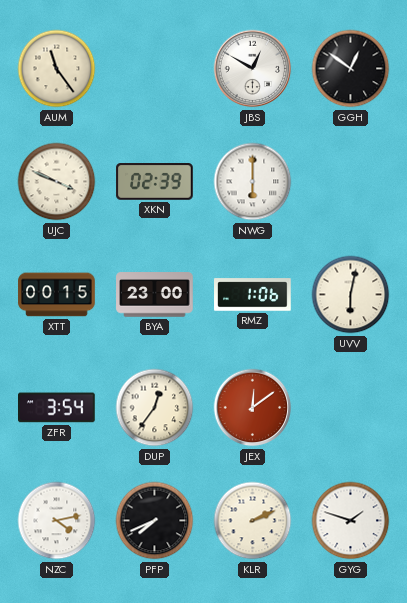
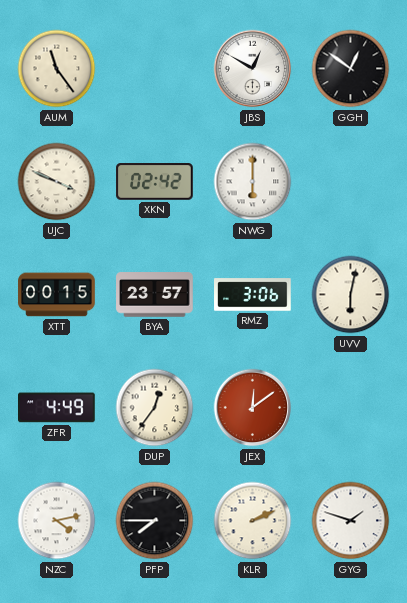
XKN: 02:39 -> 02:42
BYA: 23:00 -> 23:57
RMZ: 1:06 -> 3:06
ZFR: 3:54 -> 4:49
PFP: 7:41 -> 7:45
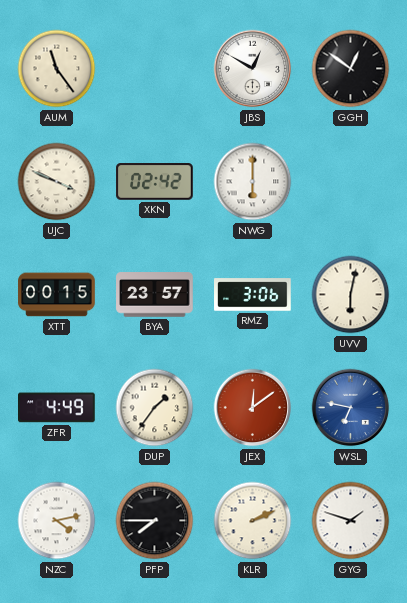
DUP: 12:36 -> 1:36
WSL: none -> 6:47
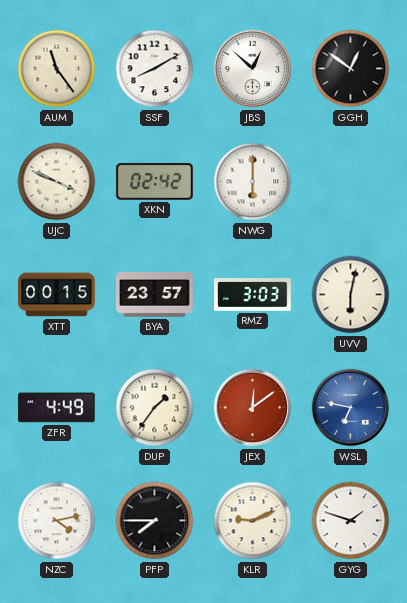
SSF: none -> 8:10
JBS: 12:50 -> 12:52
RMZ: 3:06 -> 3:03
KLR: 2:11 -> 9:11
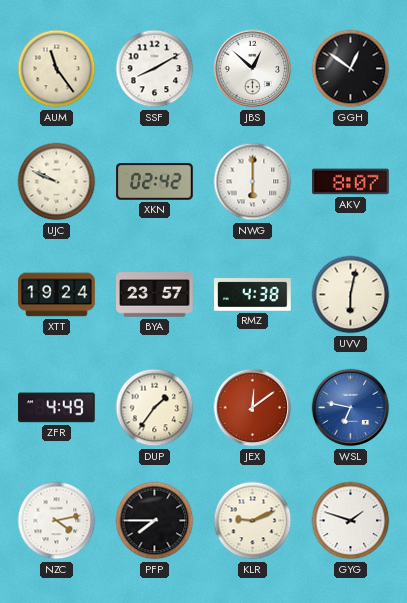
UJC: 3:49 -> 9:49
AKV: none -> 8:07
XTT: 00:15 -> 19:24
RMZ: 3:03 -> 4:38
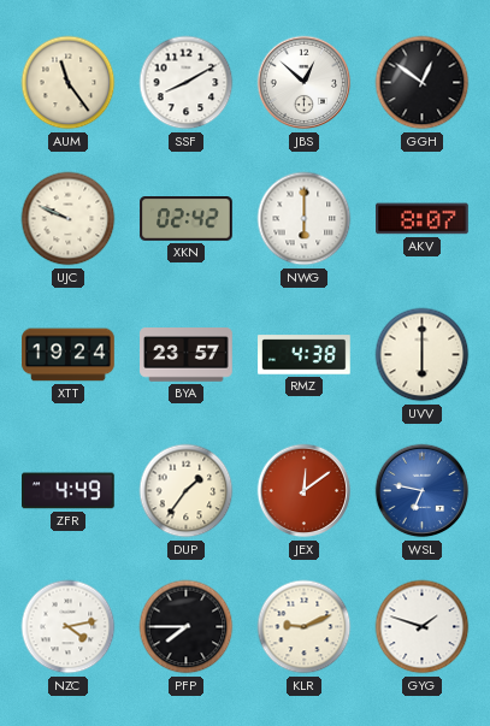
UVV: 6:02 -> 6:00
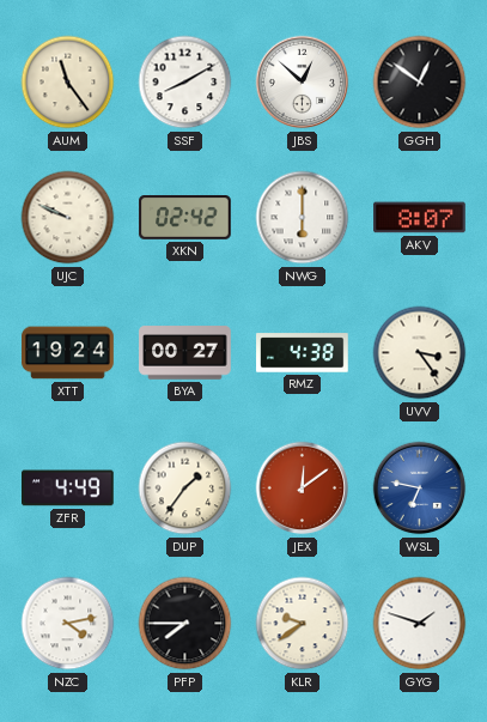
BYA: 23:57 -> 00:27
UVV: 6:00 -> 3:24
KLR: 9:11 -> 9:39
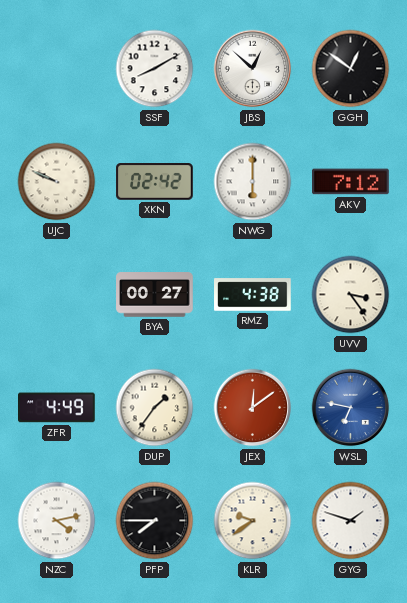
AUM: 11:24 -> none
AKV: 8:07 -> 7:12
XTT: 19:24 -> none
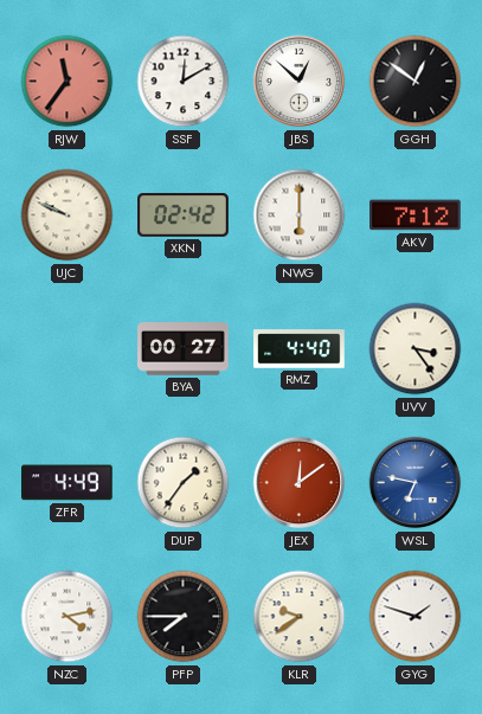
RJW: none -> 11:36
SSF: 8:10 -> 12:10
RMZ: 4:38 -> 4:40
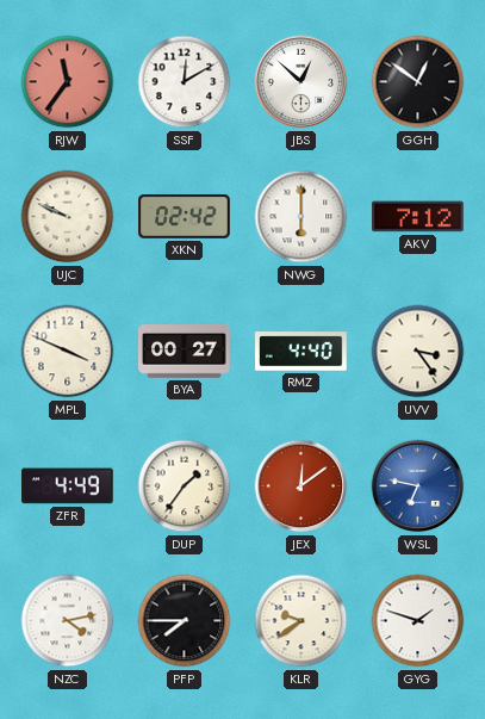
MPL: none -> 3:49
